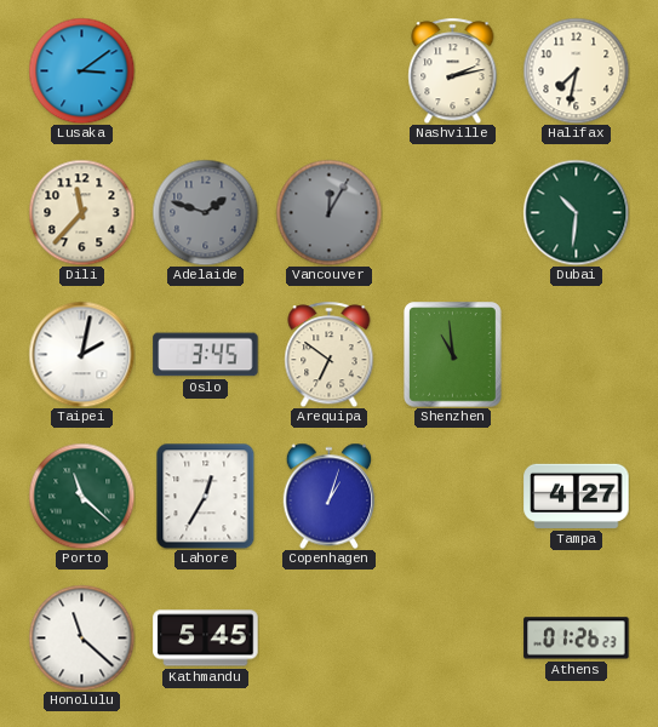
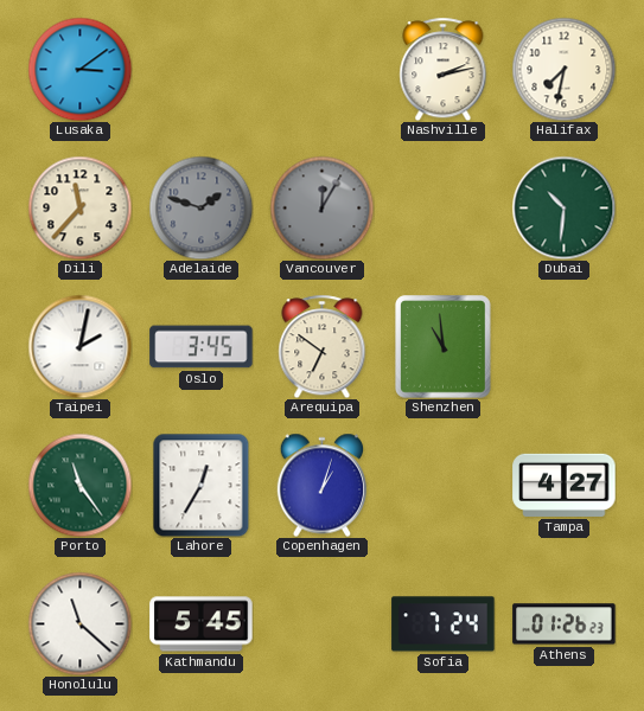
Porto: 11:22 -> 11:24
Sofia: none -> 7:24
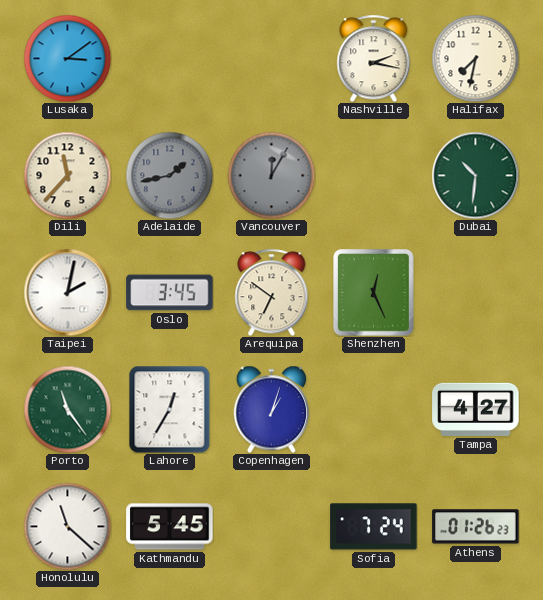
Nashville: 2:13 -> 2:17
Adelaide: 1:48 -> 1:43
Shenzhen: 10:59 -> 12:26
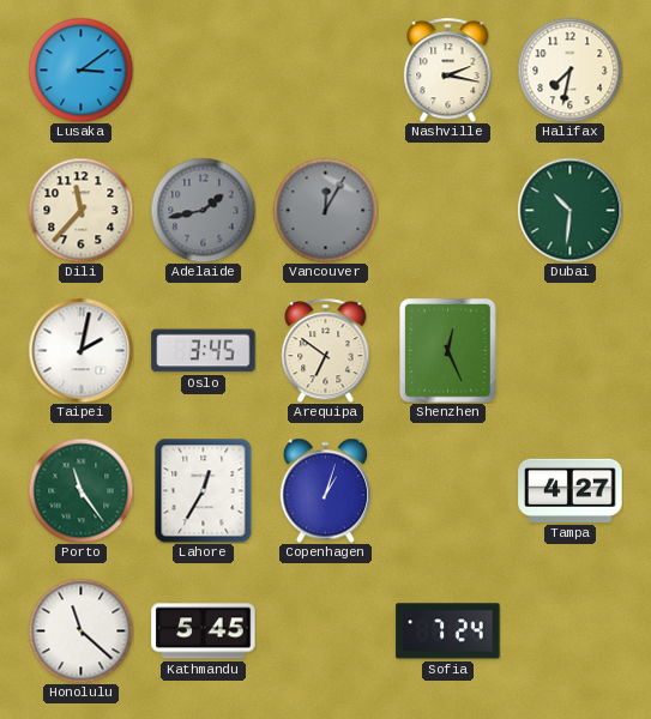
Athens: 01:26 -> none
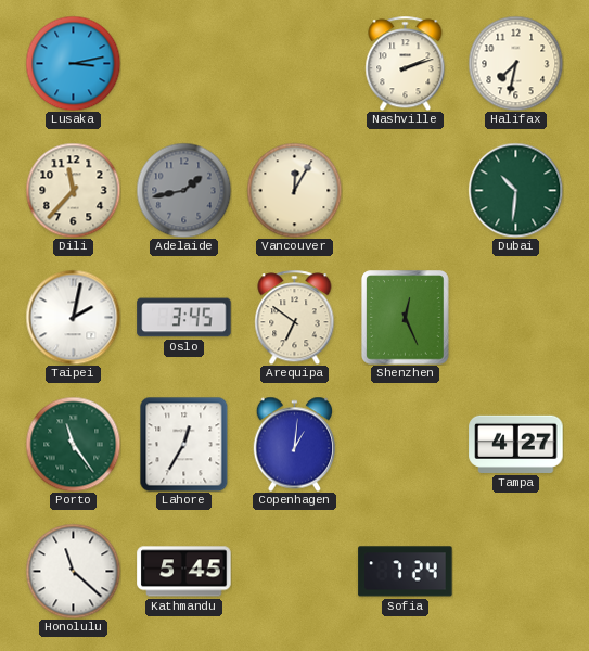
Lusaka: 3:09 -> 3:13
Nashville: 2:17 -> 2:12
Vancouver dial: grey -> cream
Copenhagen: 1:03 -> 1:01
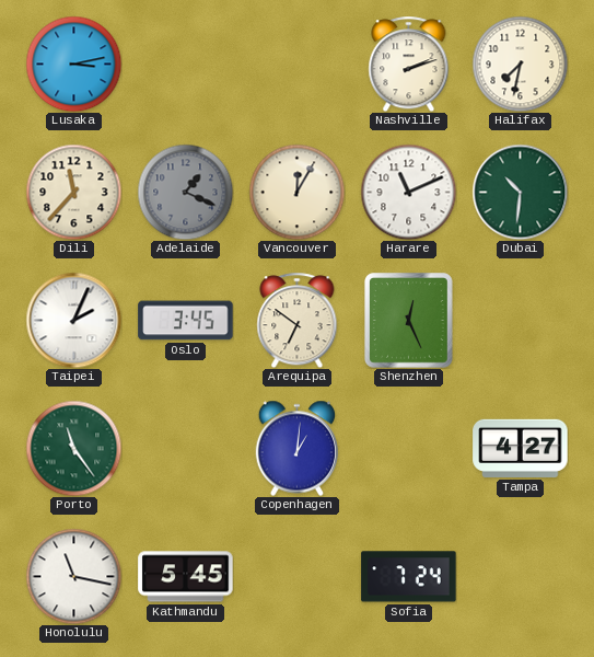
Adelaide: 1:43 -> 1:19
Harare: none -> 11:11
Taipei: 2:02 -> 2:04
Lahore: 12:35 -> none
Honolulu: 11:22 -> 11:17
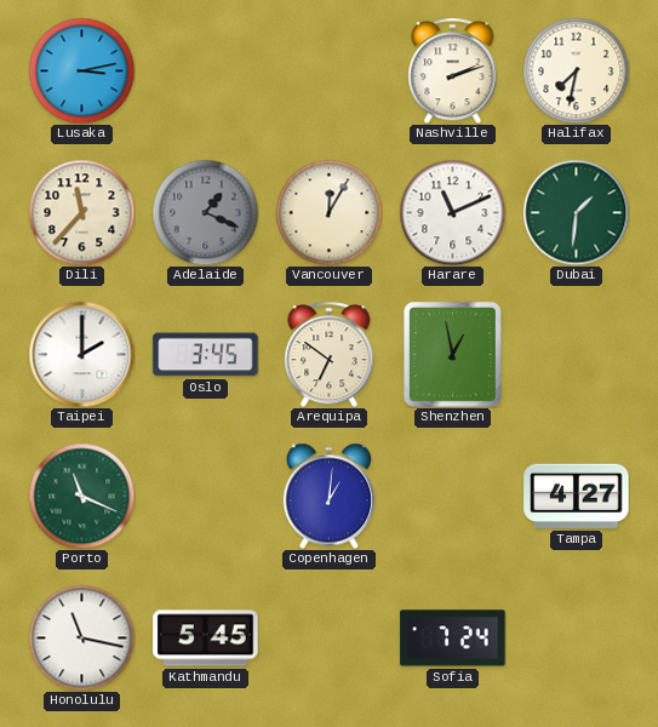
Dubai: 10:31 -> 1:31
Taipei: 2:04 -> 2:00
Shenzhen: 12:26 -> 12:58
Porto: 11:24 -> 11:19
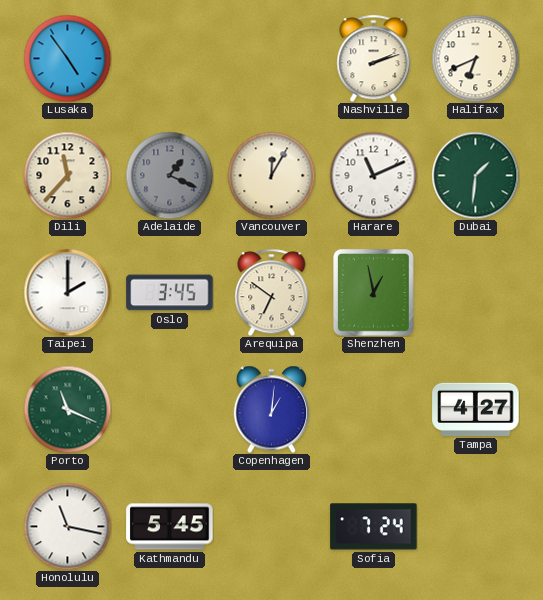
Lusaka: 3:13 -> 4:54
Halifax: 7:32 -> 6:41
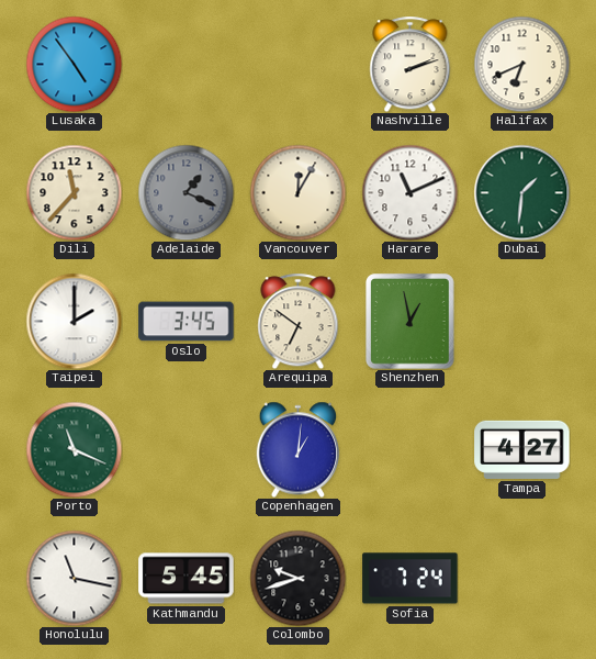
Colombo: none -> 9:42
